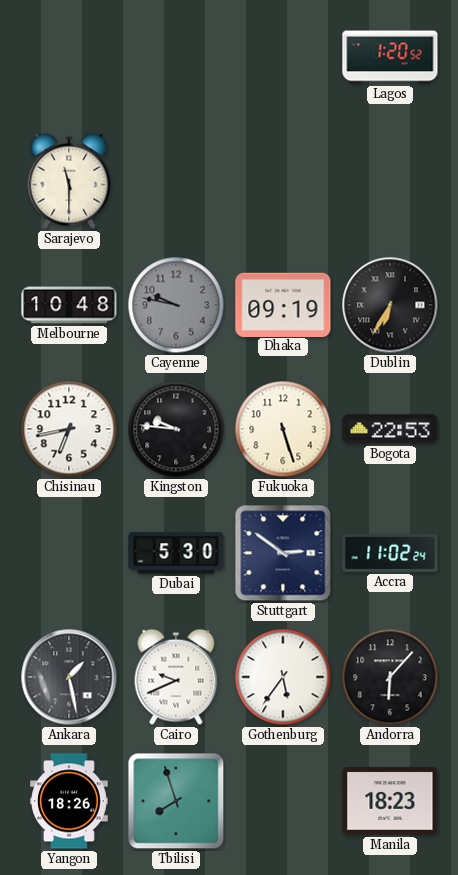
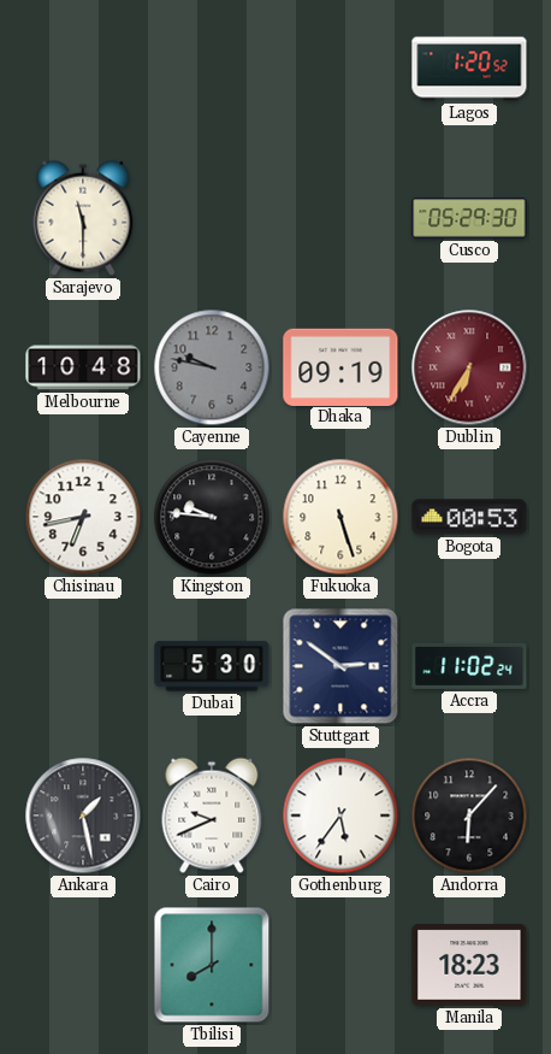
Cusco: none -> 05:29
Dublin dial: black -> burgundy
Bogota: 22:53 -> 00:53
Yangon: 18:26 -> none
Tbilisi: 7:57 -> 8:00
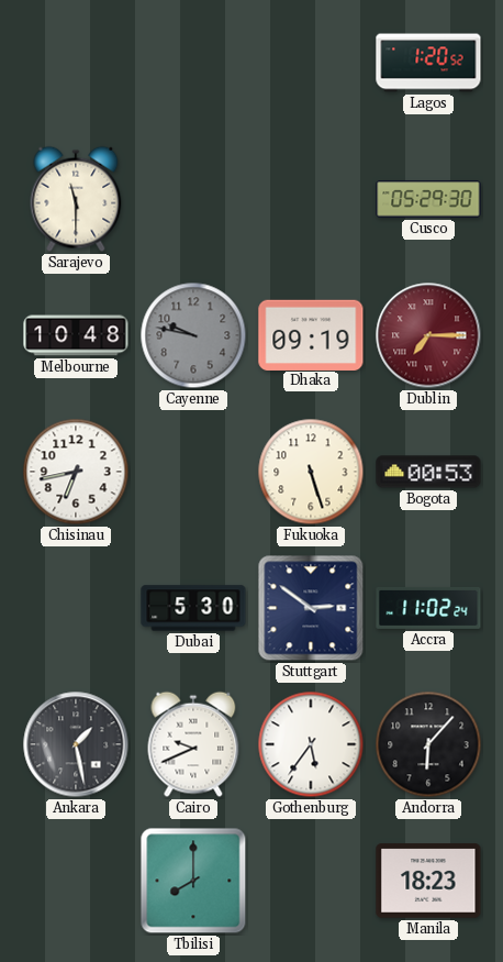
Dublin: 6:35 -> 7:15
Kingston: 9:46 -> none
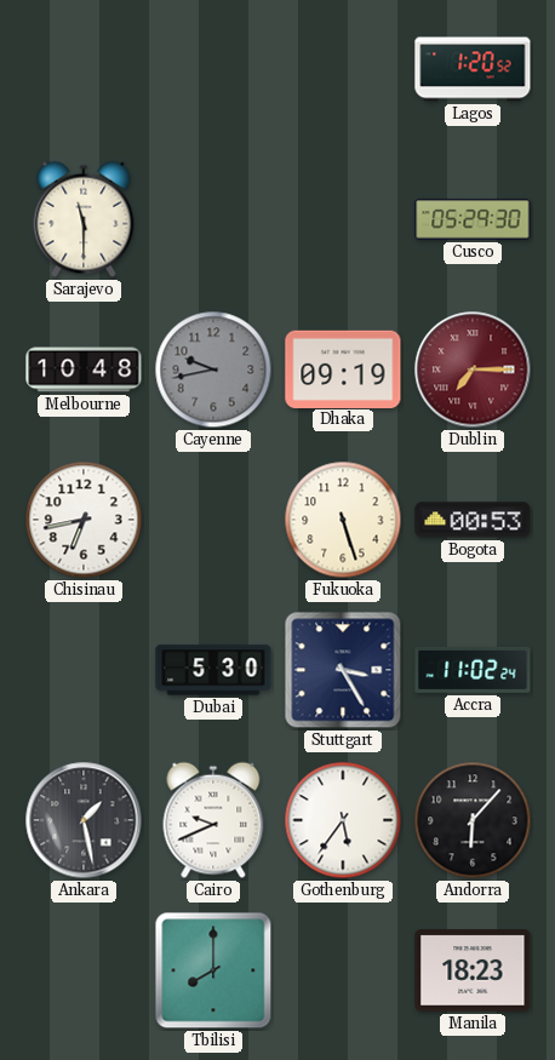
Cayenne: 9:47 -> 9:43
Stuttgart: 2:51 -> 3:25
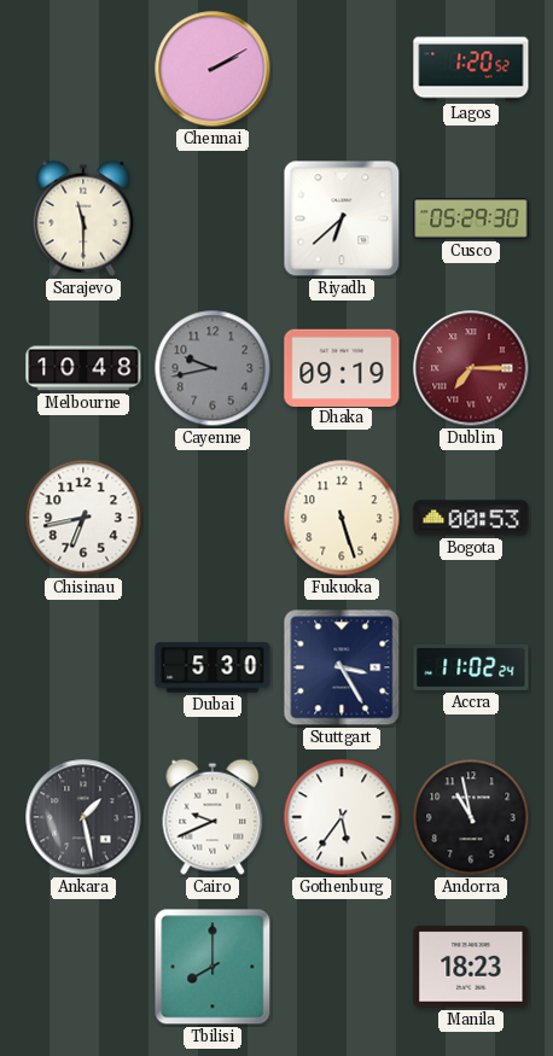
Chennai: none -> 2:10
Riyadh: none -> 6:38
Andorra: 6:07 -> 10:58
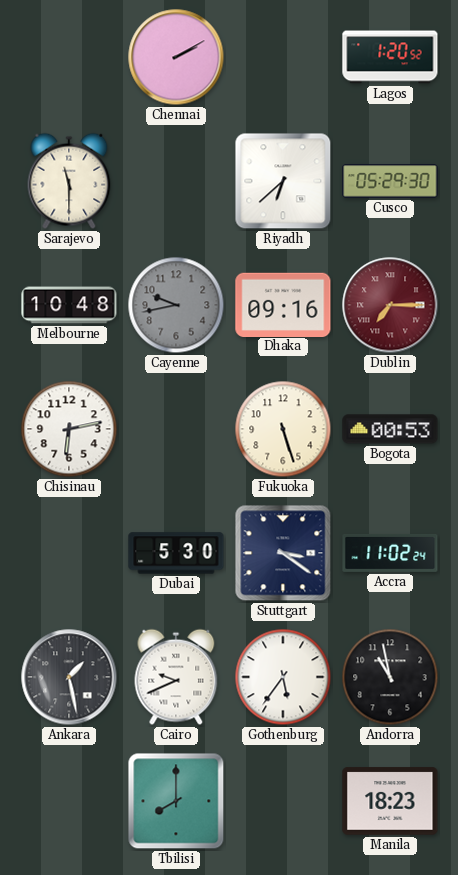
Dhaka: 09:19 -> 09:16
Chisinau: 6:43 -> 6:13
Stuttgart: 3:25 -> 3:21
